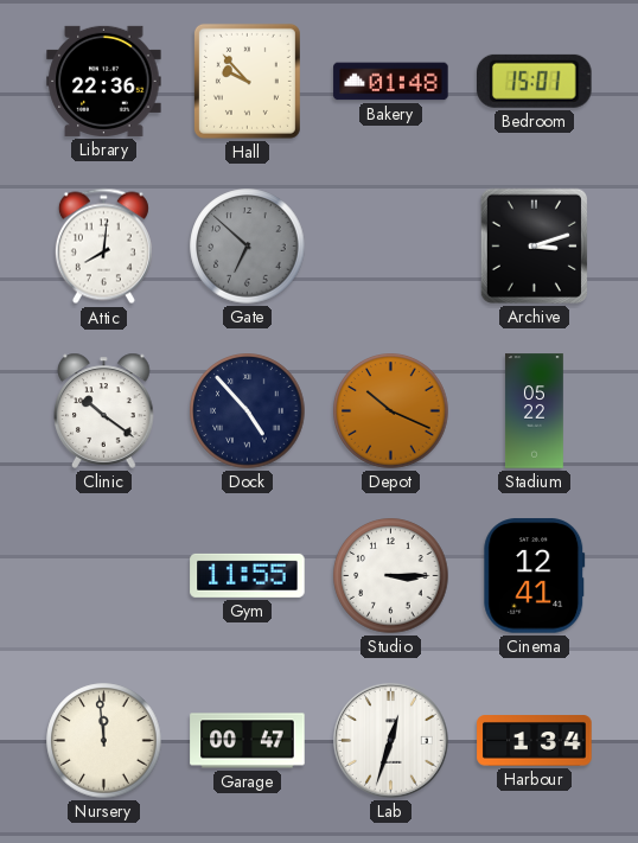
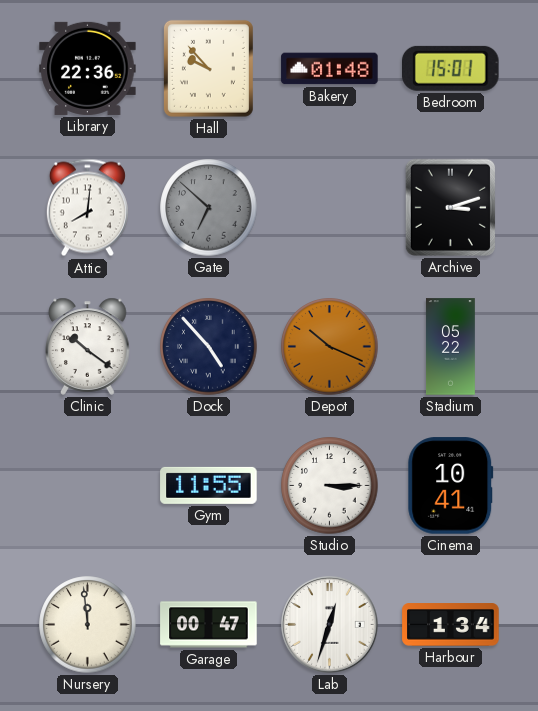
Cinema: 12:41 -> 10:41
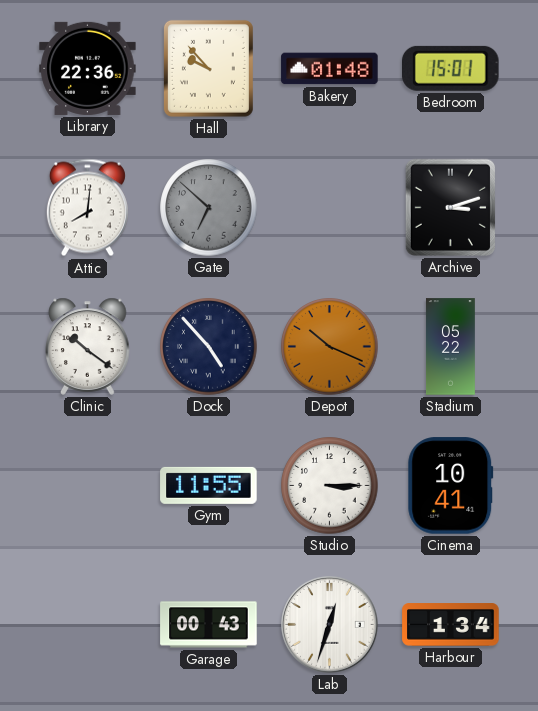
Nursery: 11:59 -> none
Garage: 00:47 -> 00:43
